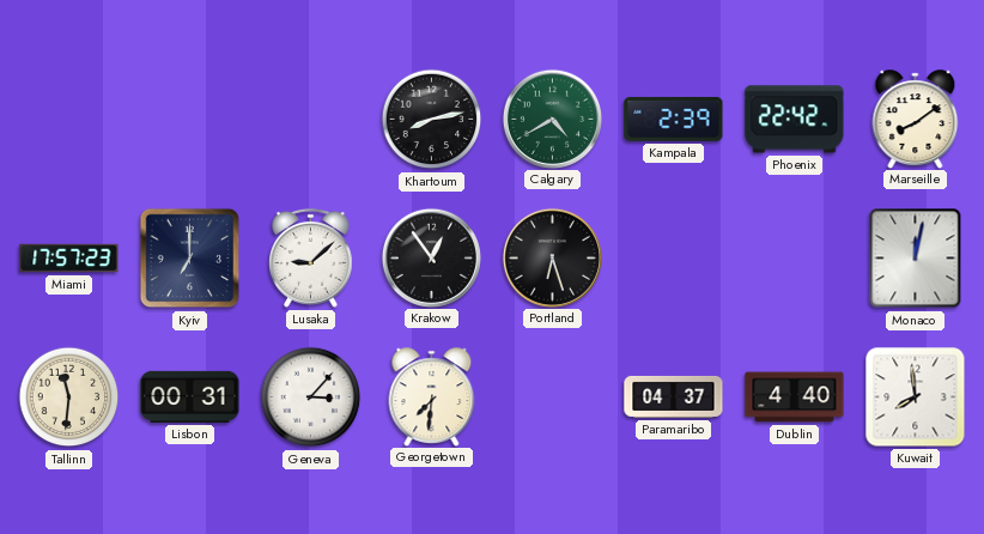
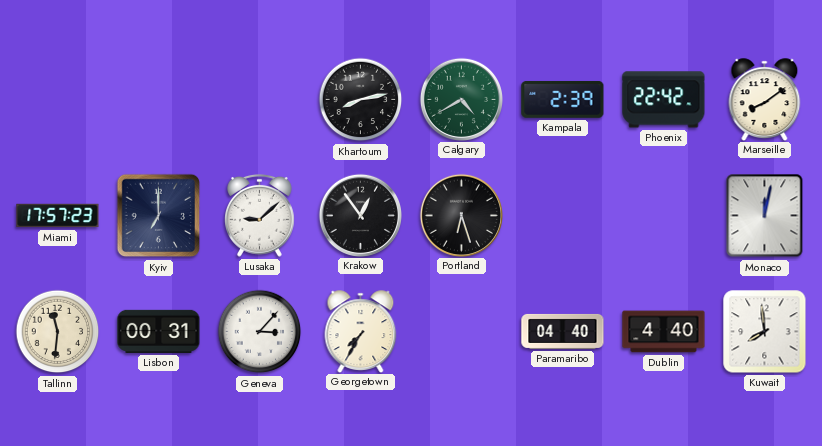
Georgetown: 7:31 -> 7:35
Paramaribo: 04:37 -> 04:40
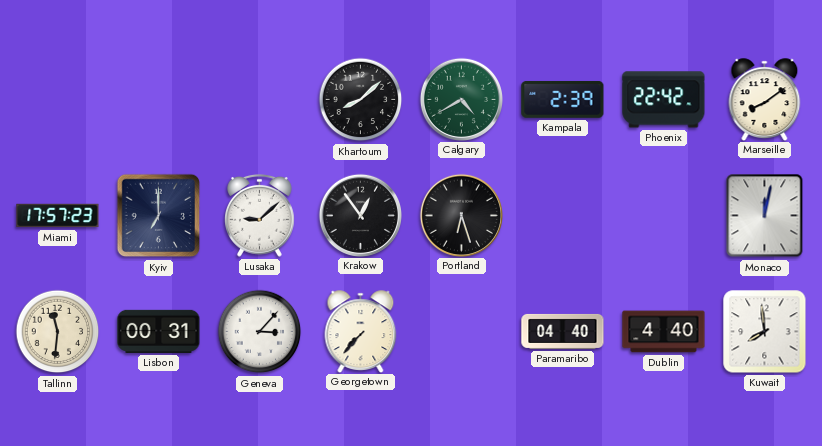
Khartoum: 8:13 -> 8:08
Georgetown: 7:35 -> 7:37
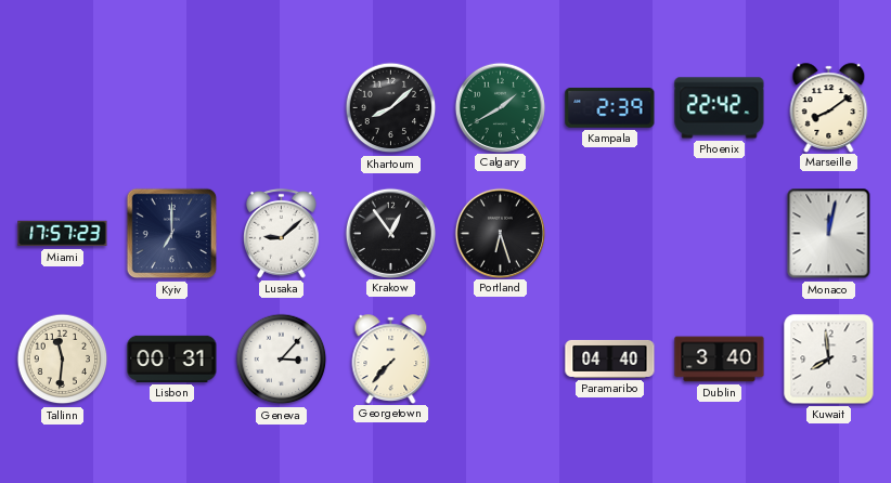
Calgary: 4:40 -> 1:40
Dublin: 4:40 -> 3:40
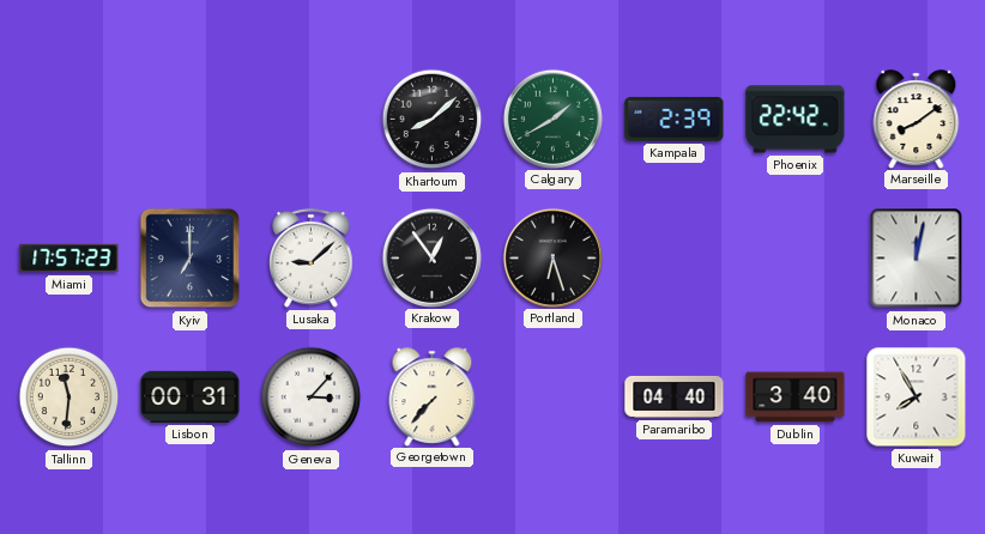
Kuwait: 7:59 -> 7:55
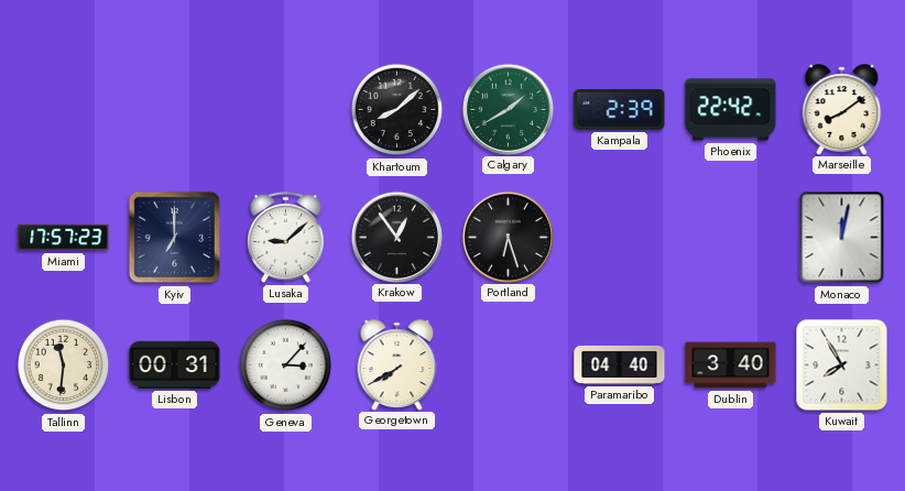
Georgetown: 7:37 -> 7:40
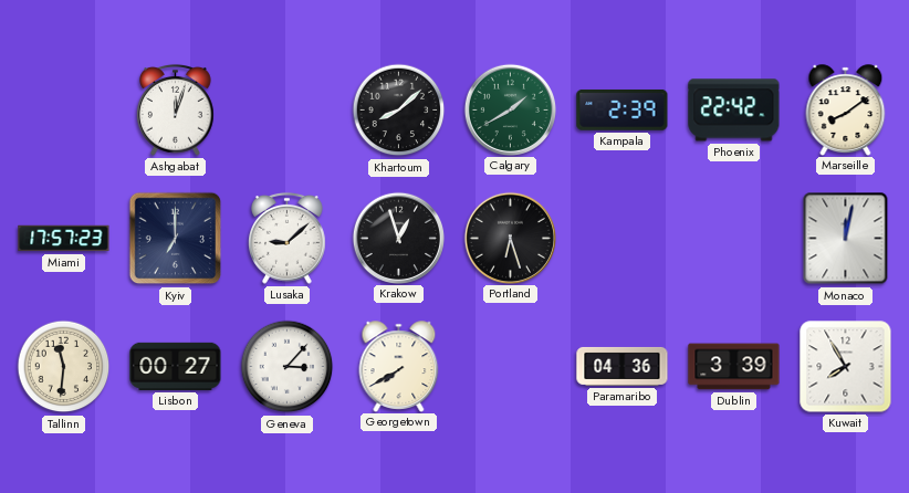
Ashgabat: none -> 12:03
Krakow: 12:54 -> 12:57
Lisbon: 00:31 -> 00:27
Paramaribo: 04:40 -> 04:36
Dublin: 3:40 -> 3:39
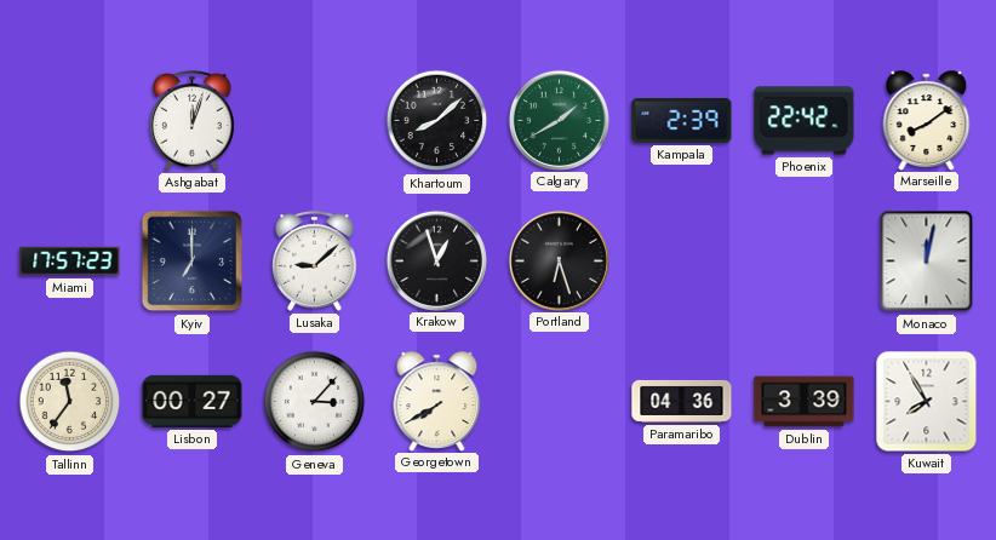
Tallinn: 11:31 -> 11:36
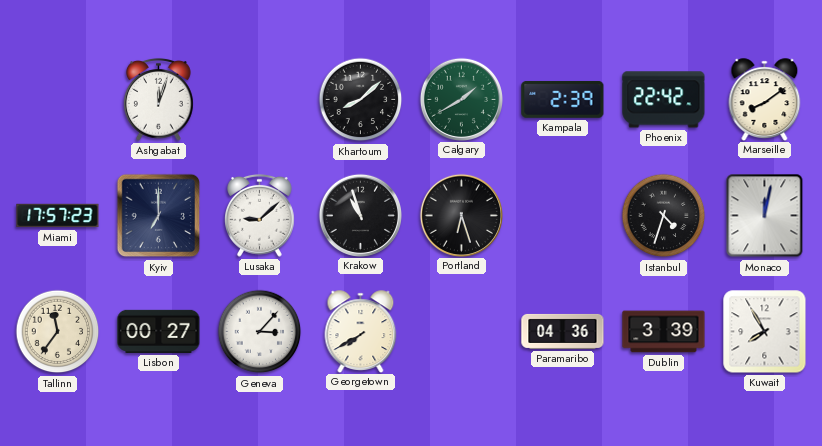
Krakow: 12:57 -> 10:57
Istanbul: none -> 4:33
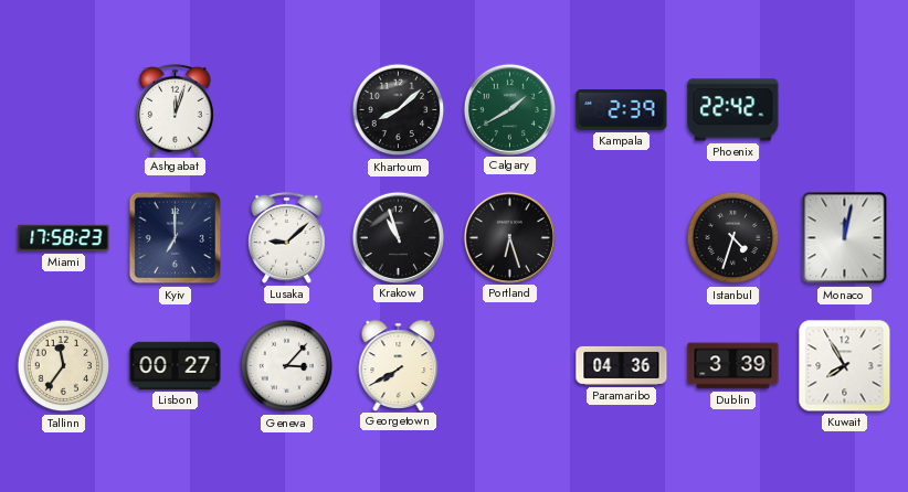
Marseille: 8:09 -> none
Miami: 17:57 -> 17:58
